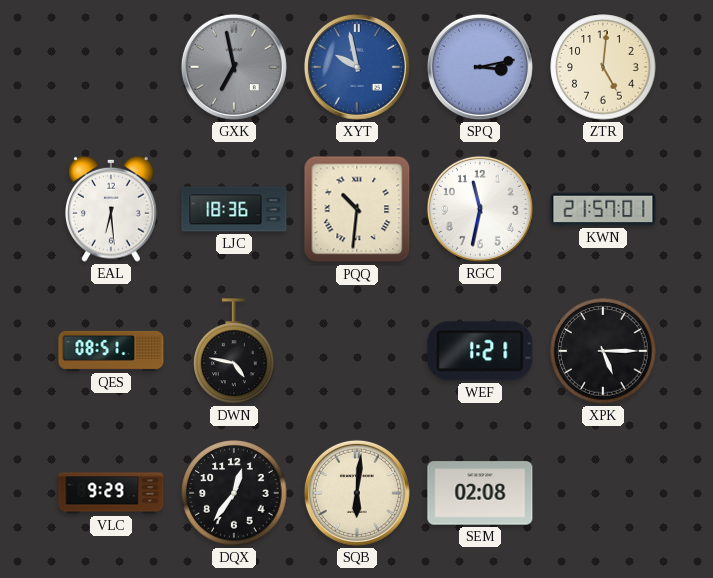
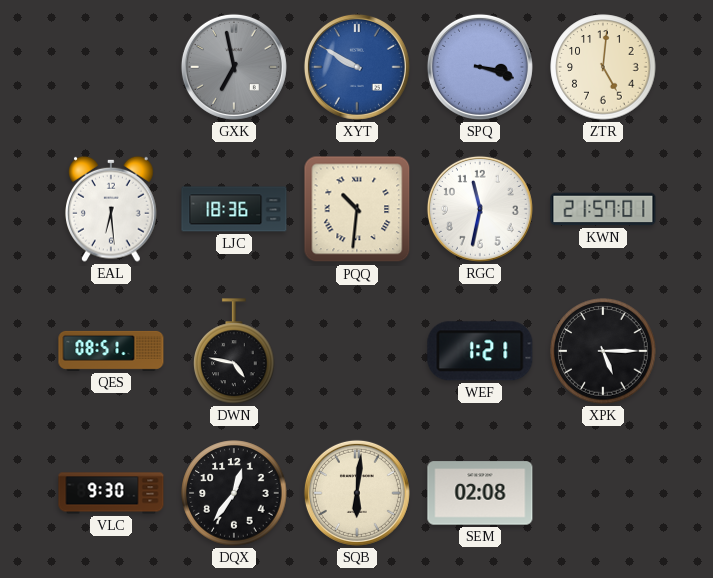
XYT: 9:58 -> 9:50
SPQ: 3:13 -> 3:18
VLC: 9:29 -> 9:30
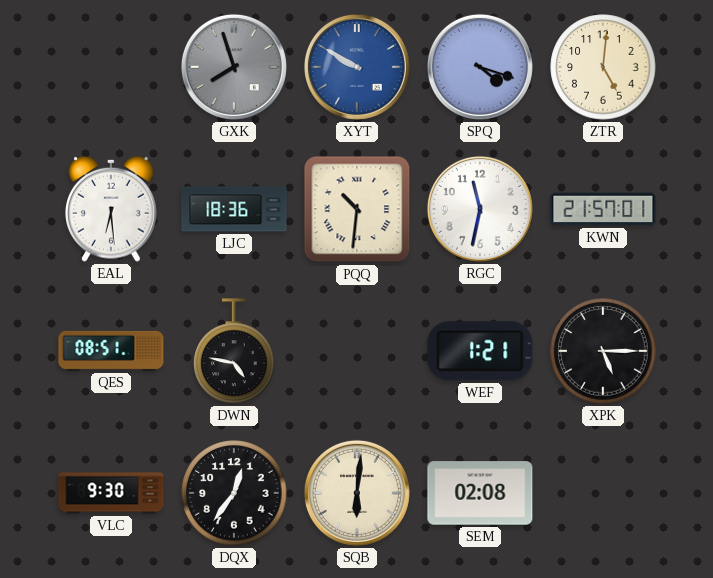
GXK: 6:58 -> 7:57
SPQ: 3:18 -> 4:18
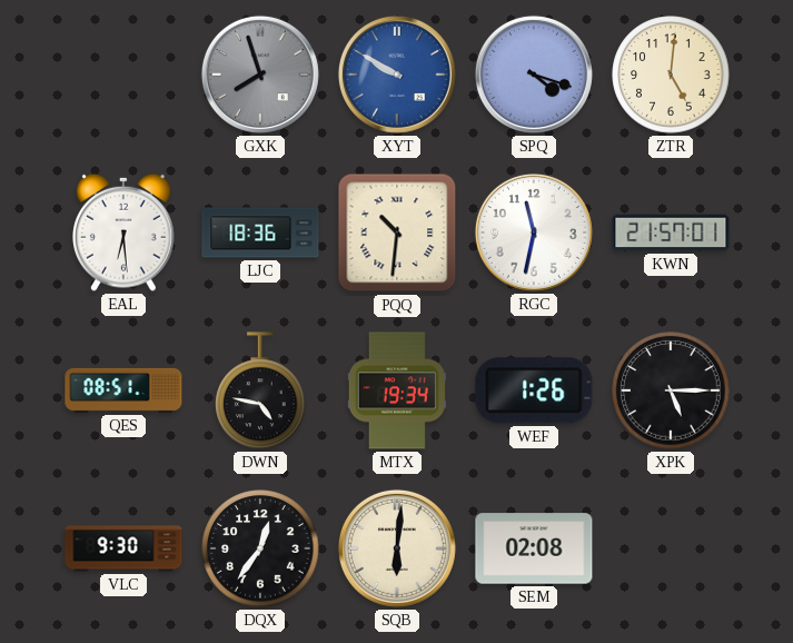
MTX: none -> 19:34
WEF: 1:21 -> 1:26
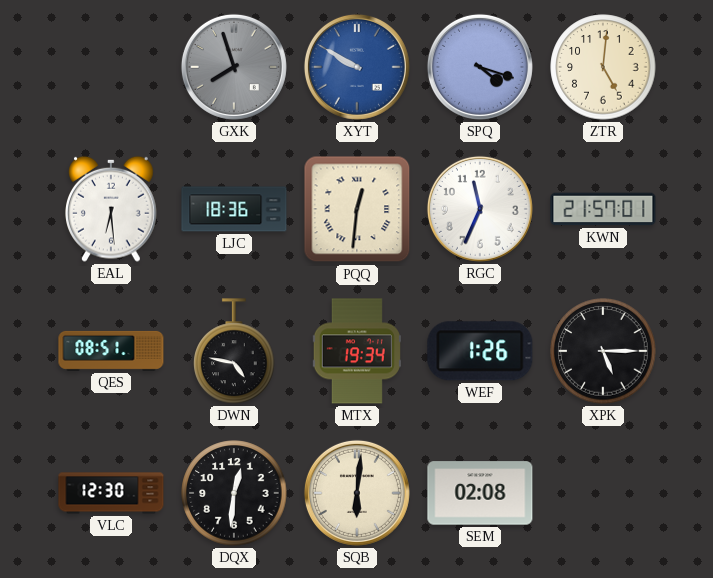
PQQ: 10:31 -> 12:31
RGC: 11:32 -> 11:34
VLC: 9:30 -> 12:30
DQX: 12:36 -> 12:31
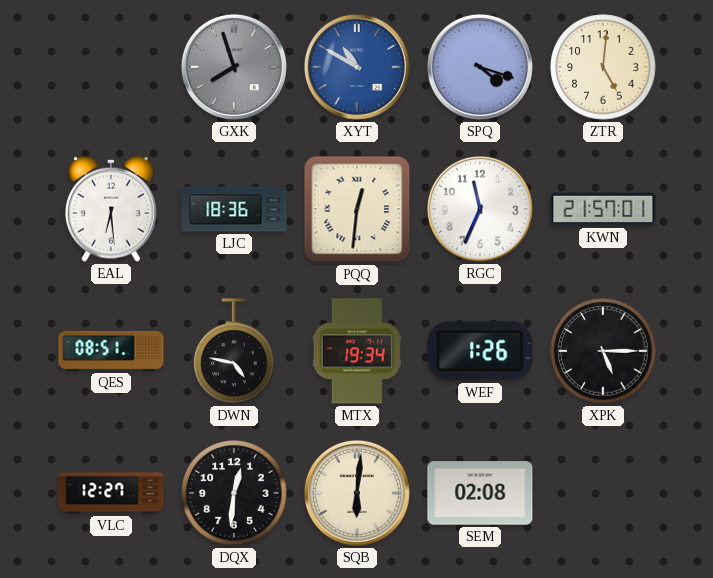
XYT: 9:50 -> 10:50
VLC: 12:30 -> 12:27
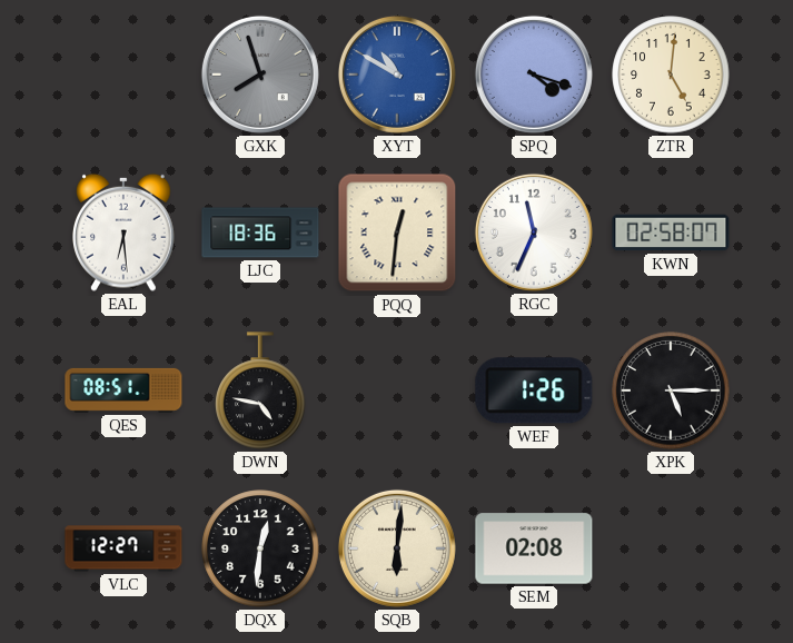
KWN: 21:57 -> 02:58
MTX: 19:34 -> none
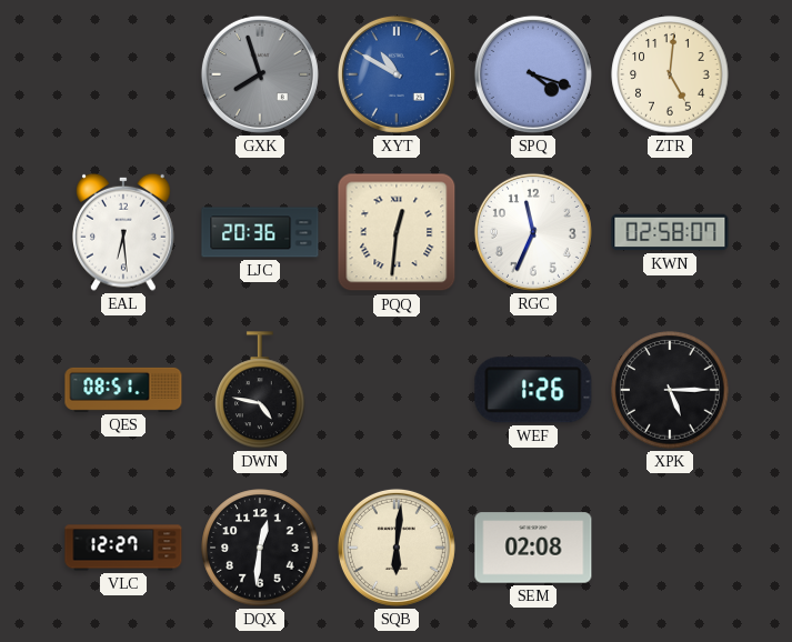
LJC: 18:36 -> 20:36
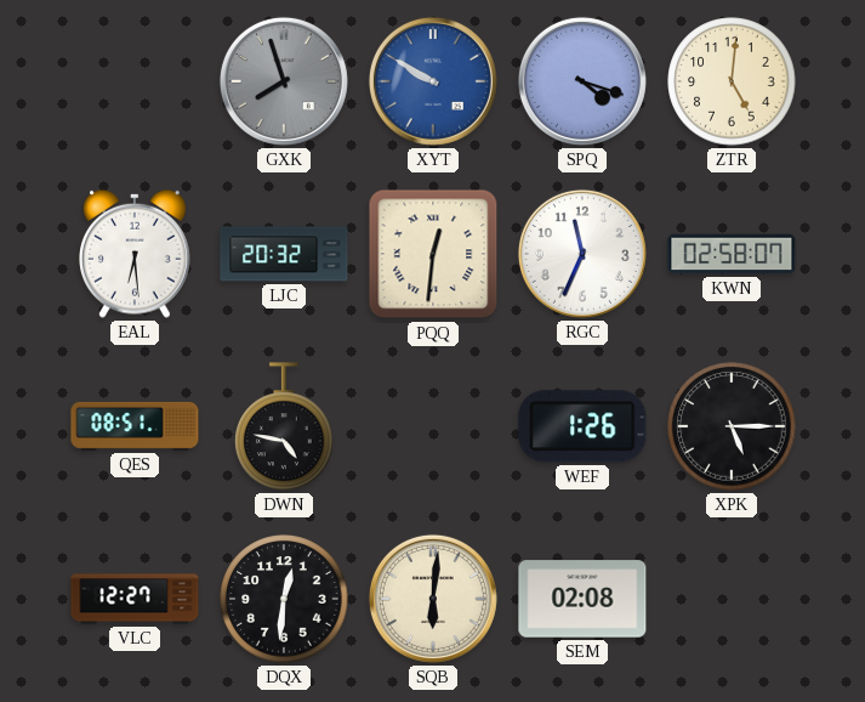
XYT: 10:50 -> 9:50
LJC: 20:36 -> 20:32
